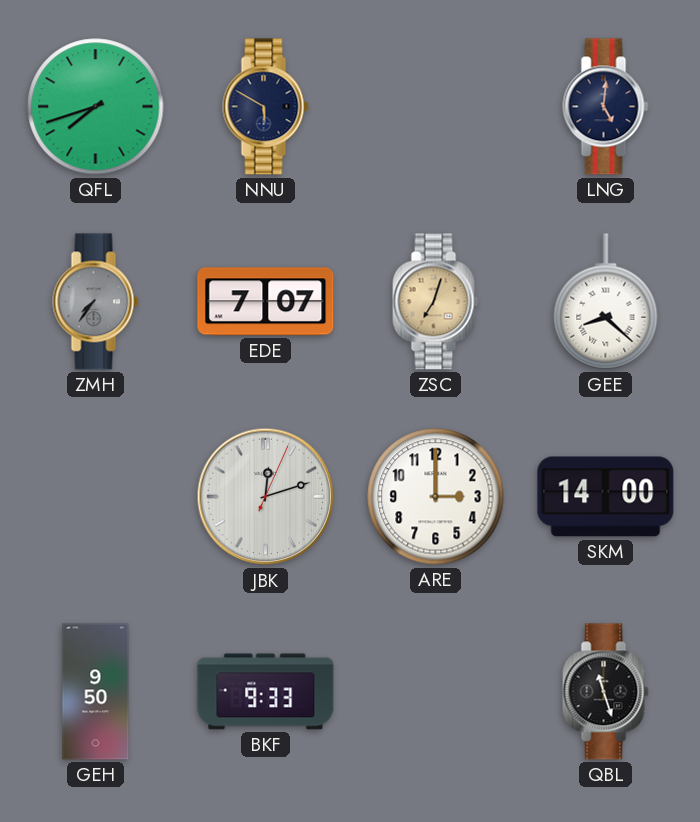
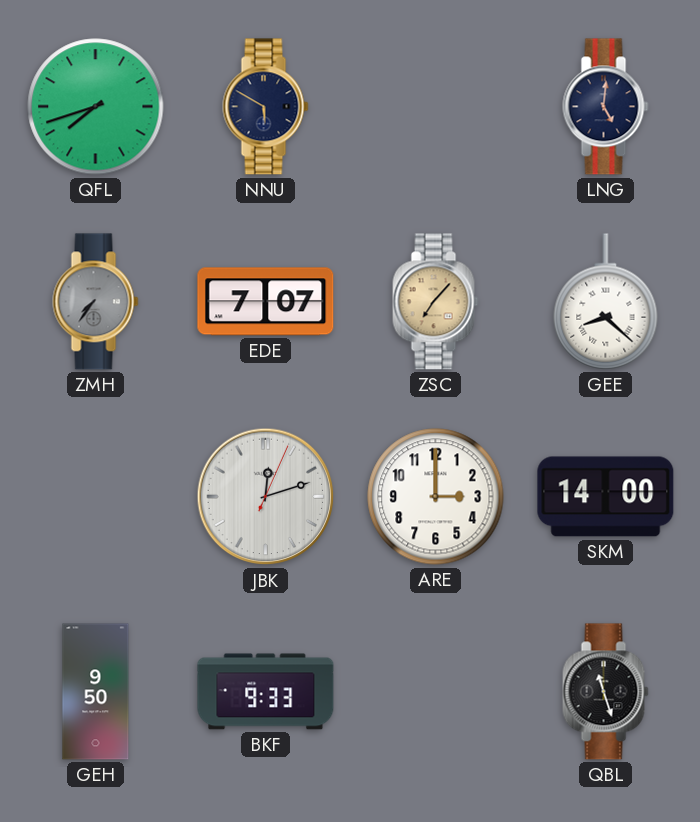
ZSC: 7:03 -> 7:07
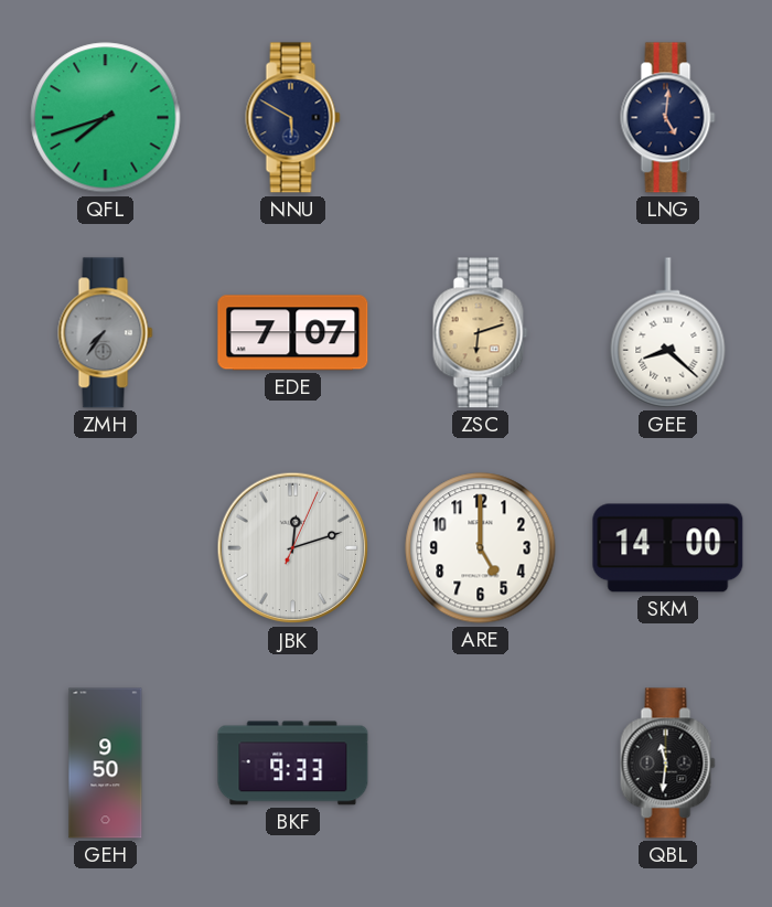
ZSC: 7:07 -> 6:12
ARE: 3:00 -> 5:00
QBL: 11:27 -> 11:31
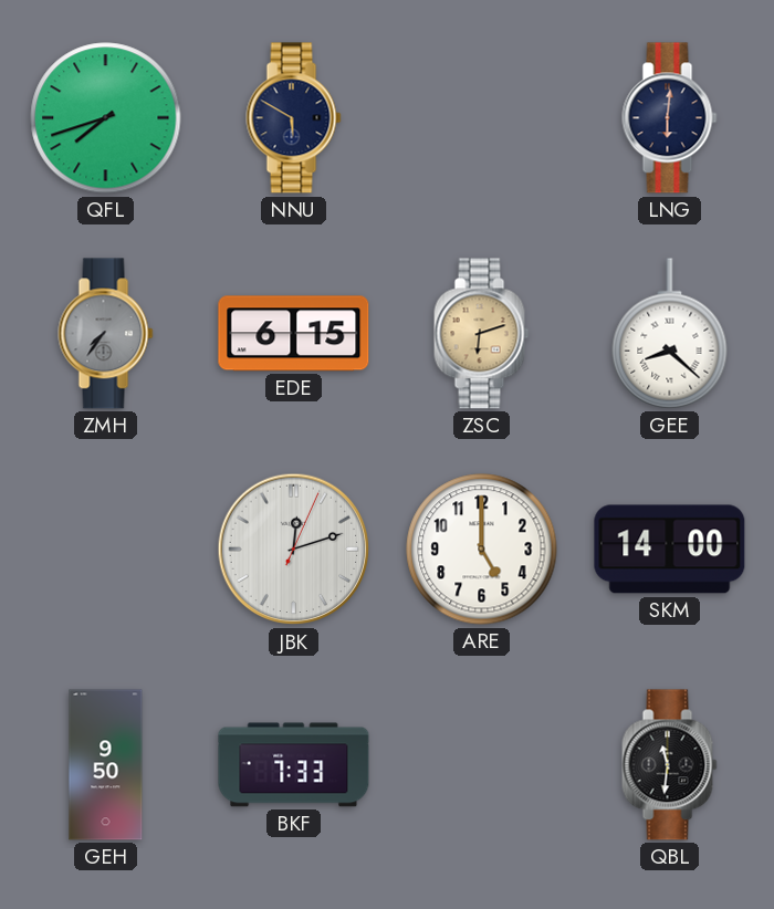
LNG: 5:01 -> 6:01
EDE: 7:07 -> 6:15
BKF: 9:33 -> 7:33
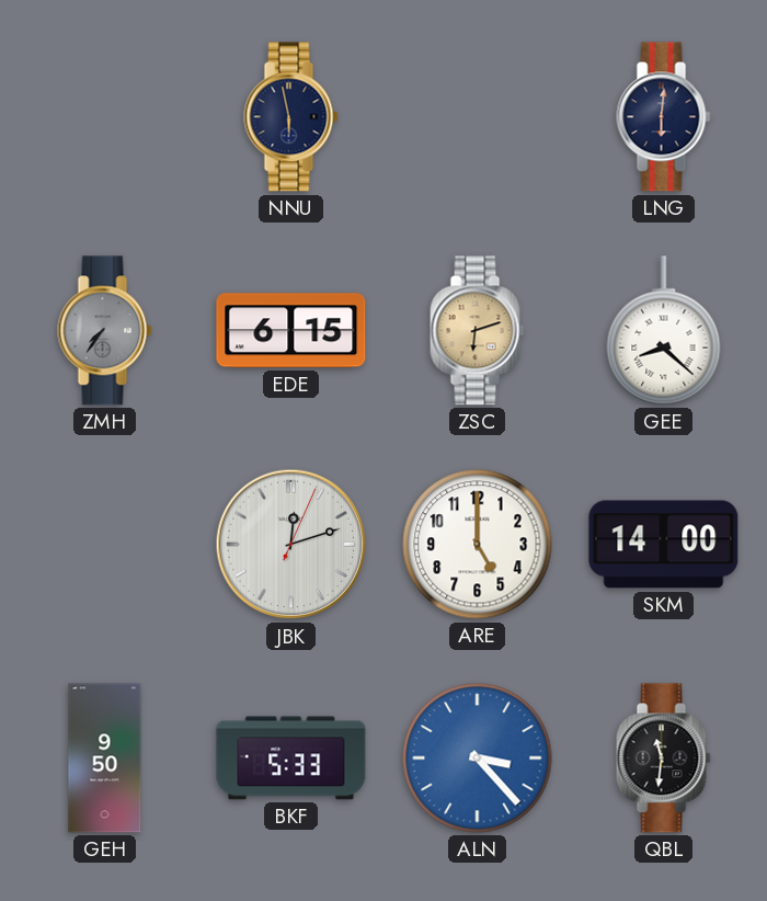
QFL: 7:42 -> none
NNU: 5:50 -> 5:58
BKF: 7:33 -> 5:33
ALN: none -> 3:23
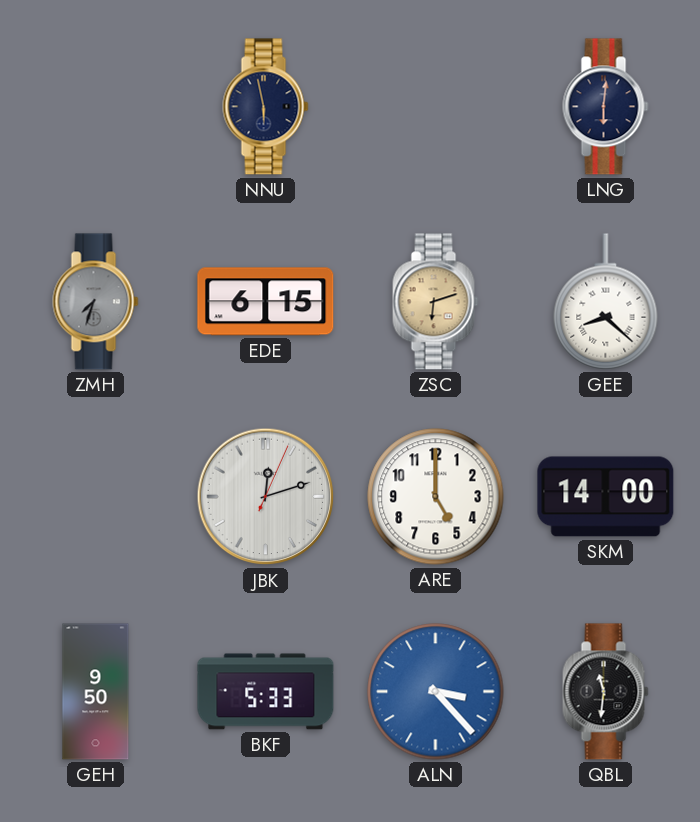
ZMH: 7:36 -> 7:33
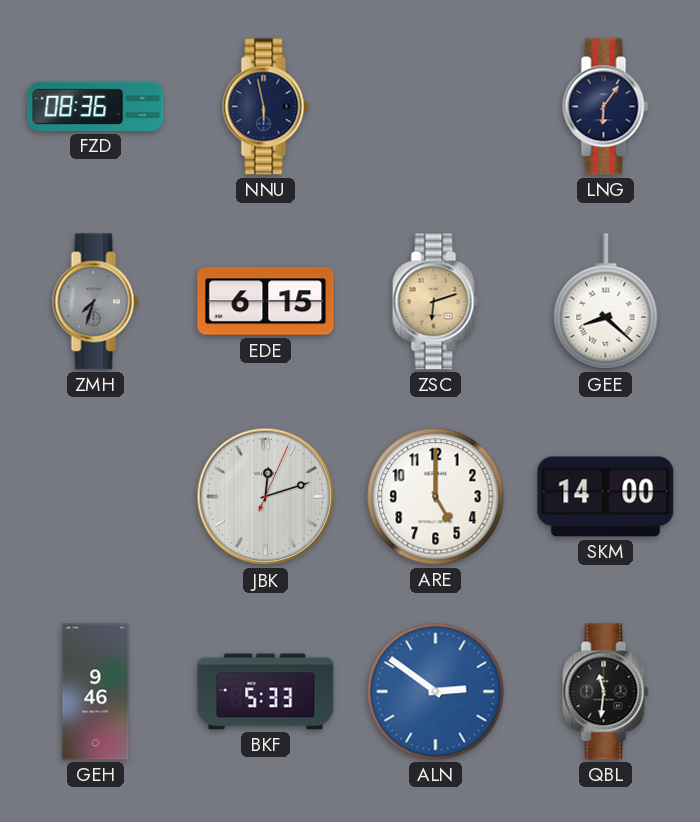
FZD: none -> 08:36
LNG: 6:01 -> 6:06
GEH: 9:50 -> 9:46
ALN: 3:23 -> 2:51
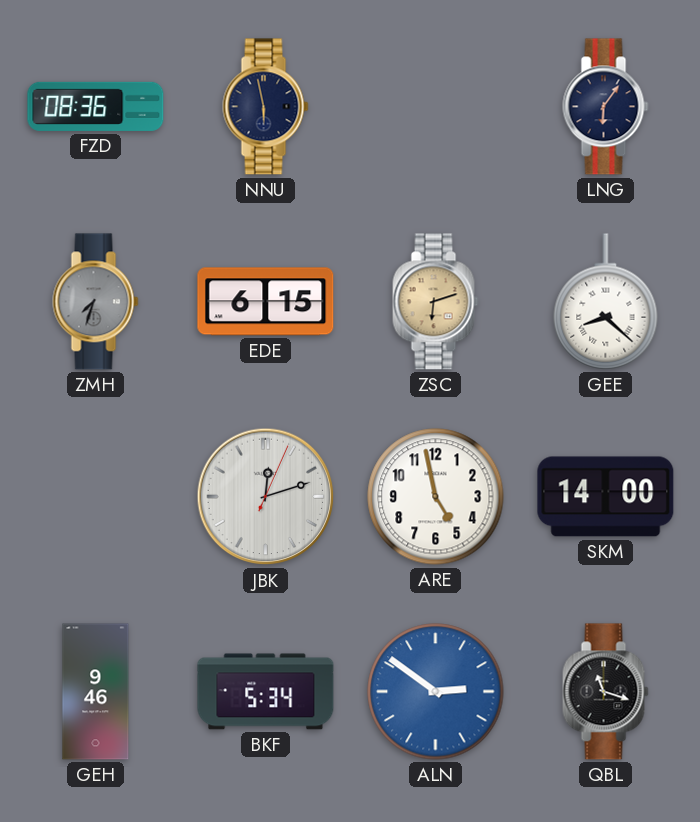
ARE: 5:00 -> 4:58
BKF: 5:33 -> 5:34
QBL: 11:31 -> 11:18
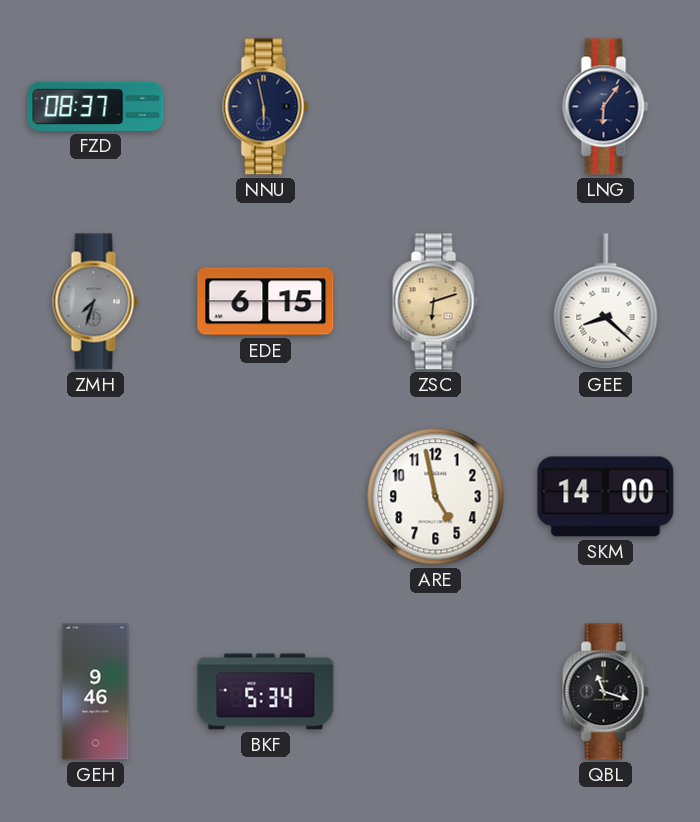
FZD: 08:36 -> 08:37
JBK: 12:12 -> none
ALN: 2:51 -> none
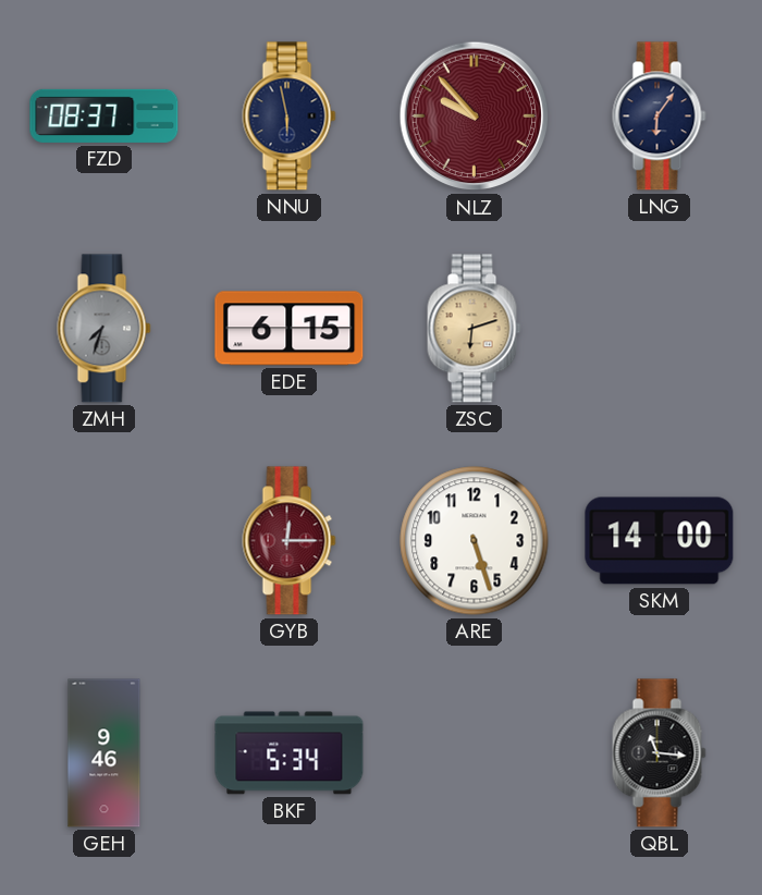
NLZ: none -> 9:53
GEE: 8:22 -> none
GYB: none -> 12:15
ARE: 4:58 -> 5:27
QBL: 11:18 -> 11:16
